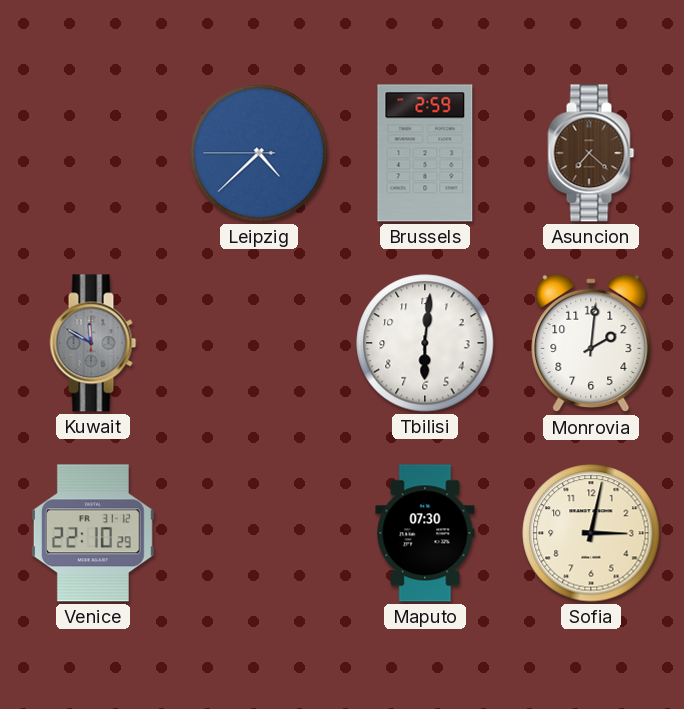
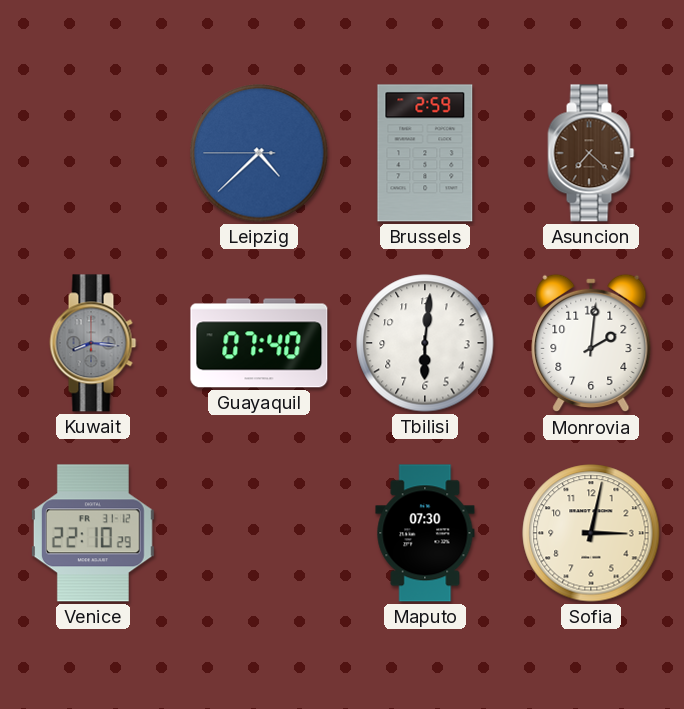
Kuwait: 11:50 -> 8:16
Guayaquil: none -> 07:40
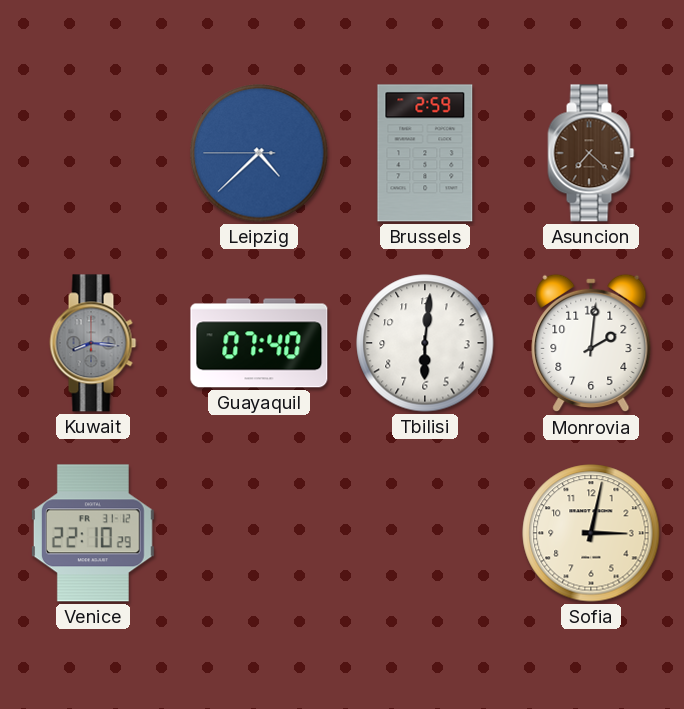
Maputo: 07:30 -> none
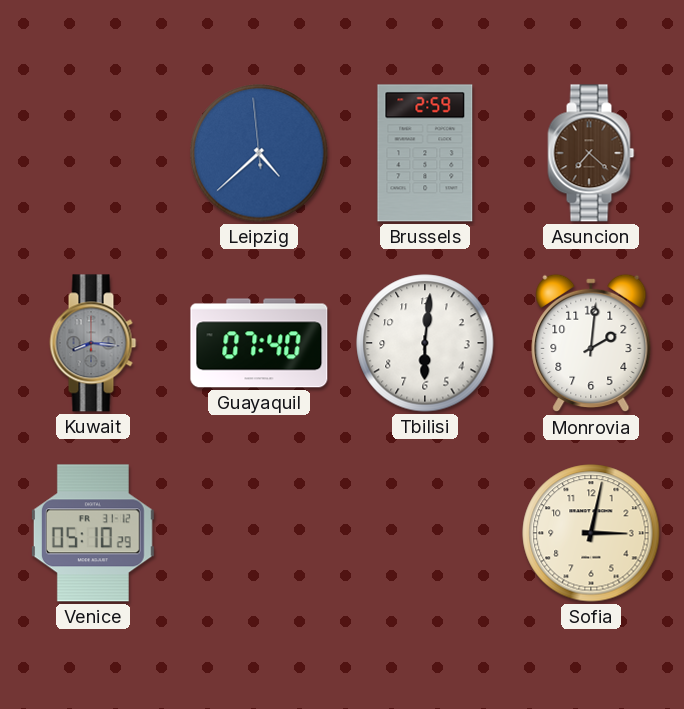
Leipzig: 4:37:45 -> 4:37:59
Venice: 22:10 -> 05:10
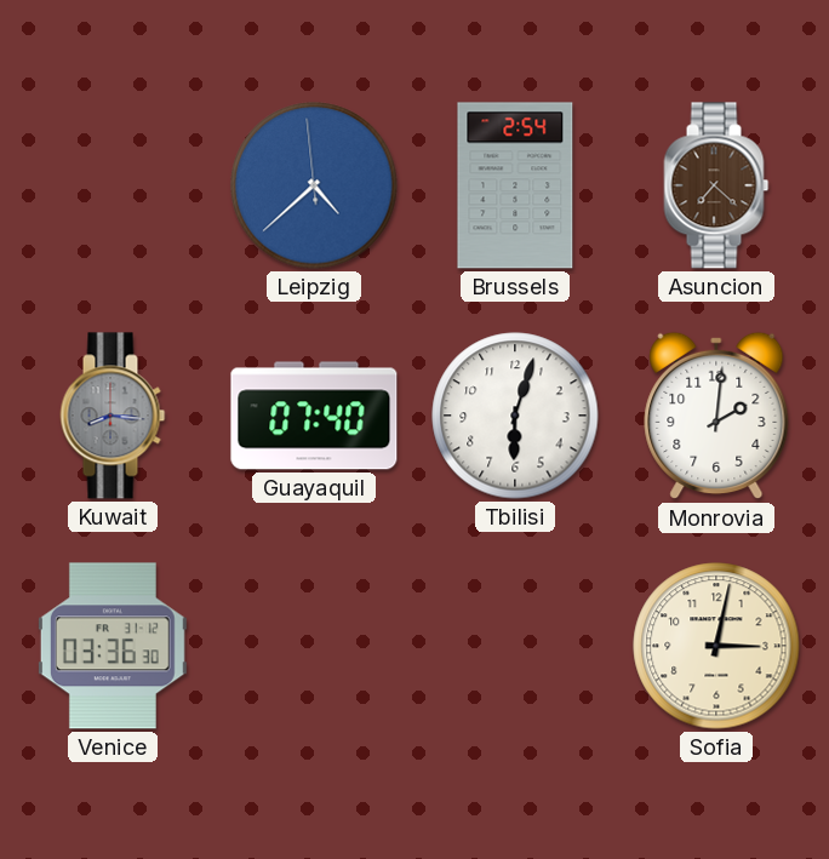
Brussels: 2:59 -> 2:54
Tbilisi: 6:01 -> 6:03
Venice: 05:10 -> 03:36
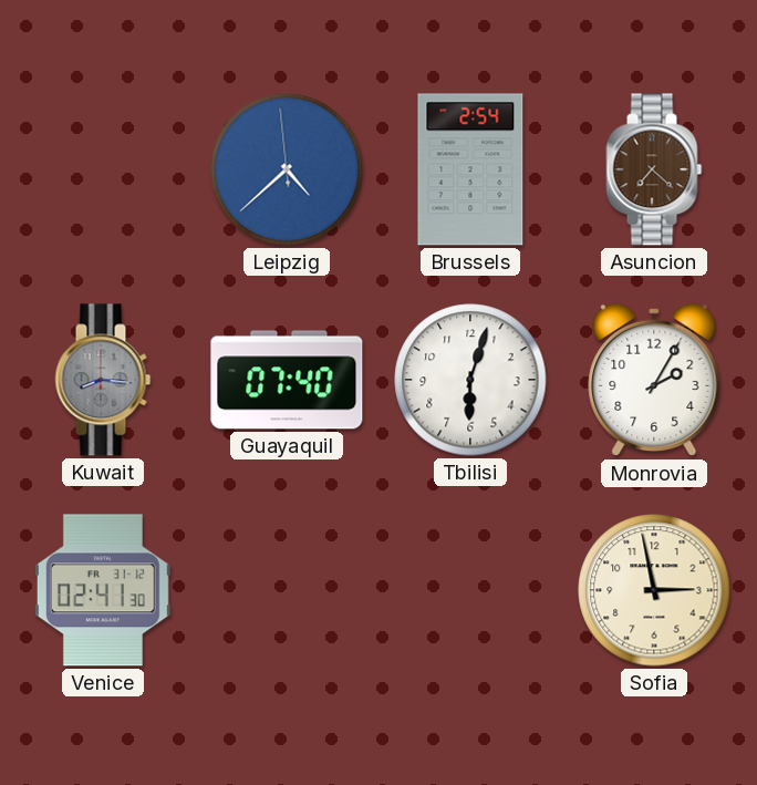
Monrovia: 2:01 -> 2:05
Venice: 03:36 -> 02:41
Sofia: 3:02 -> 2:58
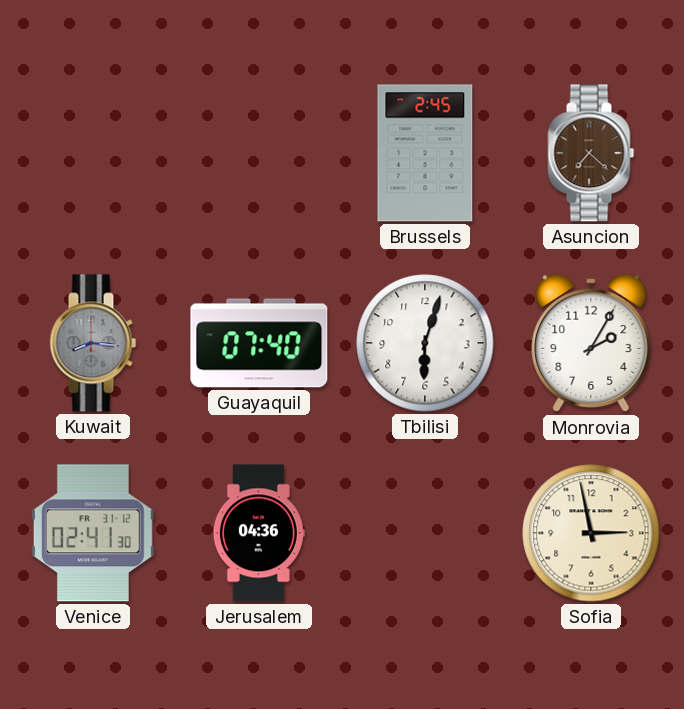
Leipzig: 4:37 -> none
Brussels: 2:54 -> 2:45
Jerusalem: none -> 04:36
